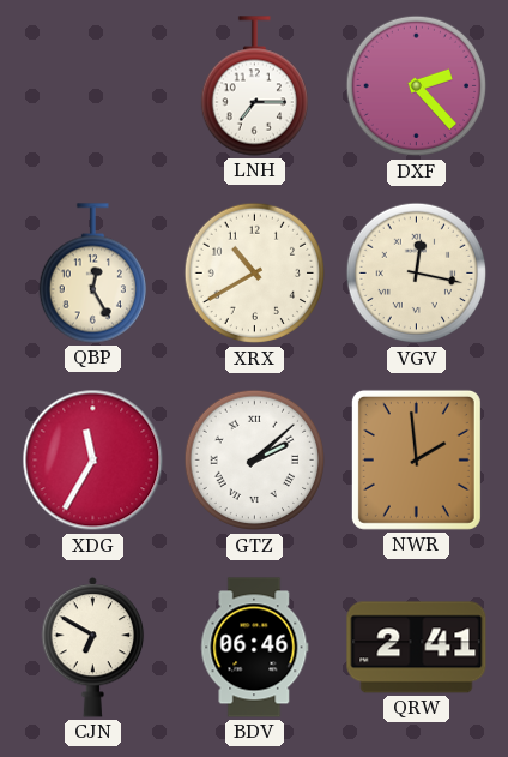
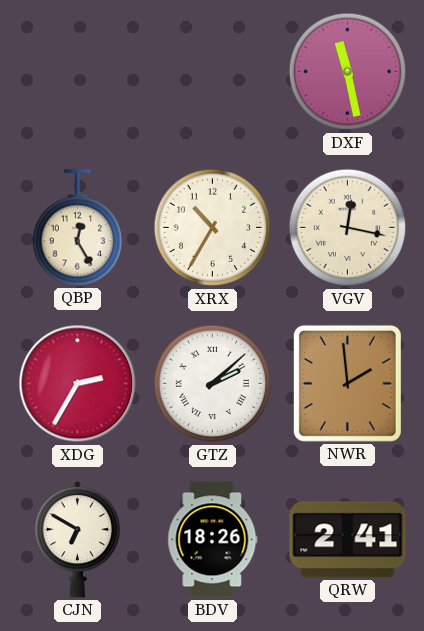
LNH: 7:15 -> none
DXF: 2:23 -> 11:28
XRX: 10:40 -> 10:35
XDG: 11:35 -> 2:35
BDV: 06:46 -> 18:26
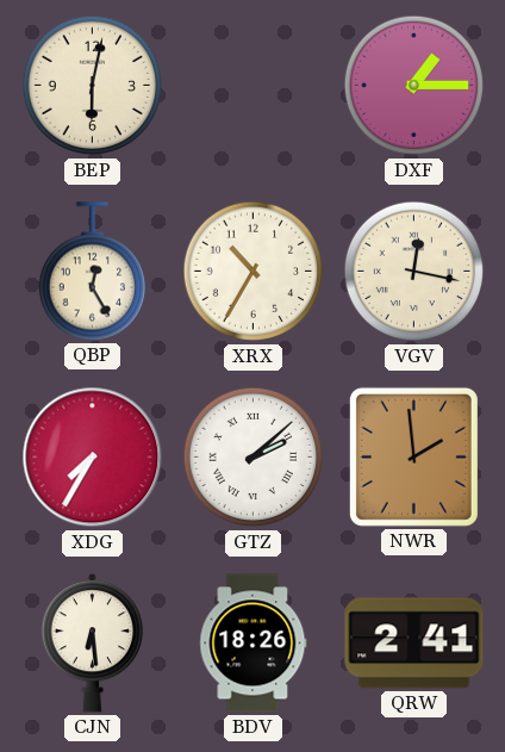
BEP: none -> 6:02
DXF: 11:28 -> 1:15
XDG: 2:35 -> 7:35
CJN: 6:50 -> 6:29
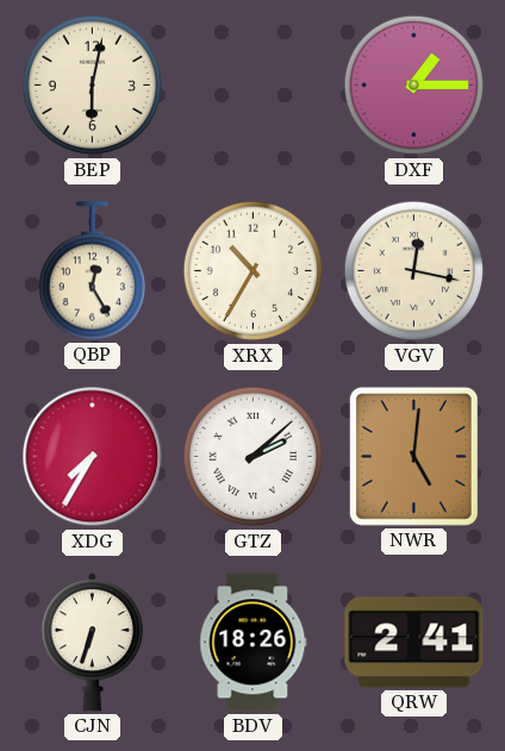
NWR: 1:59 -> 5:01
CJN: 6:29 -> 6:33
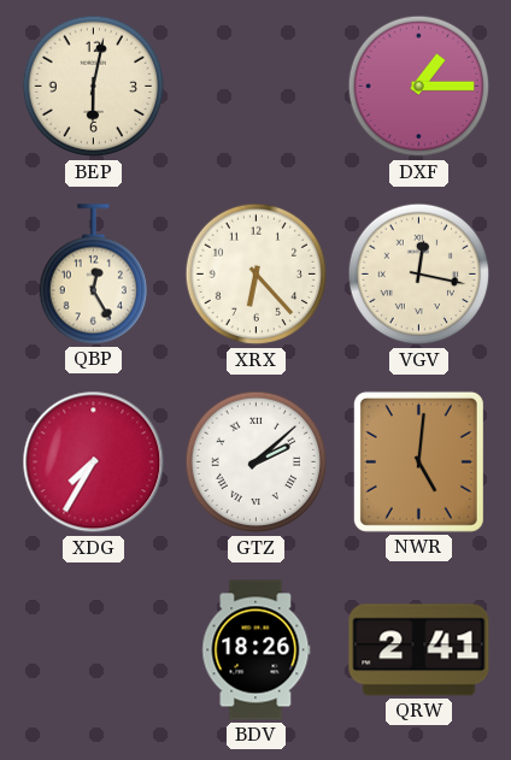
XRX: 10:35 -> 6:23
CJN: 6:33 -> none
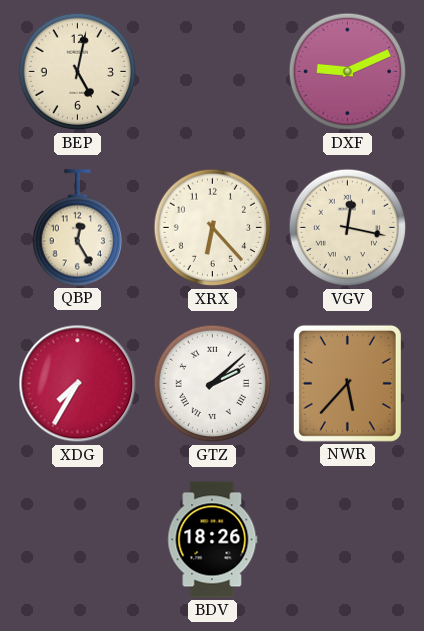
BEP: 6:02 -> 5:02
DXF: 1:15 -> 9:11
NWR: 5:01 -> 5:37
QRW: 2:41 -> none
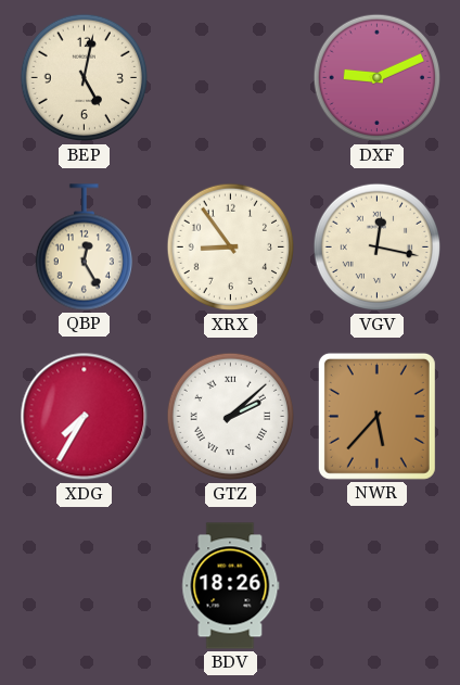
XRX: 6:23 -> 8:54
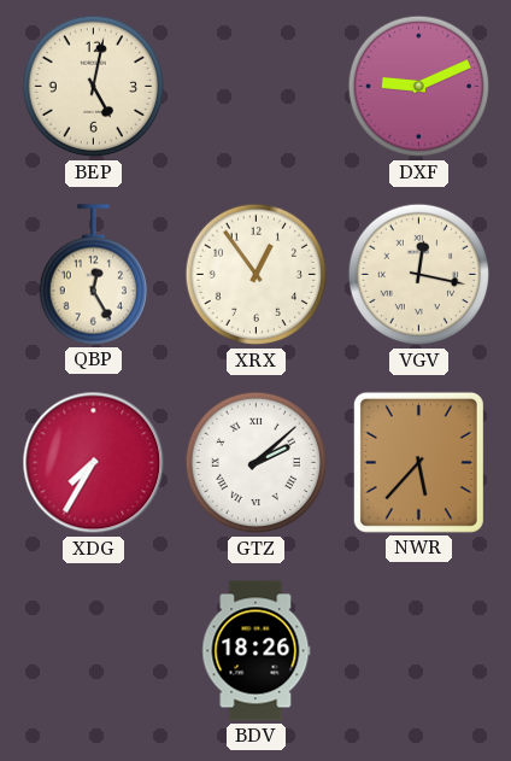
XRX: 8:54 -> 12:54
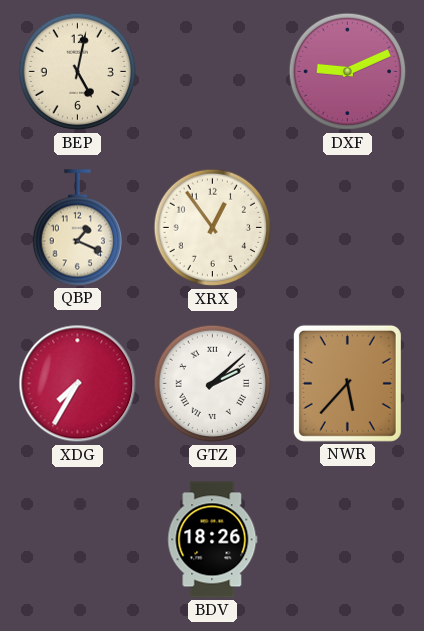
QBP: 12:25 -> 1:19
VGV: 12:17 -> none
